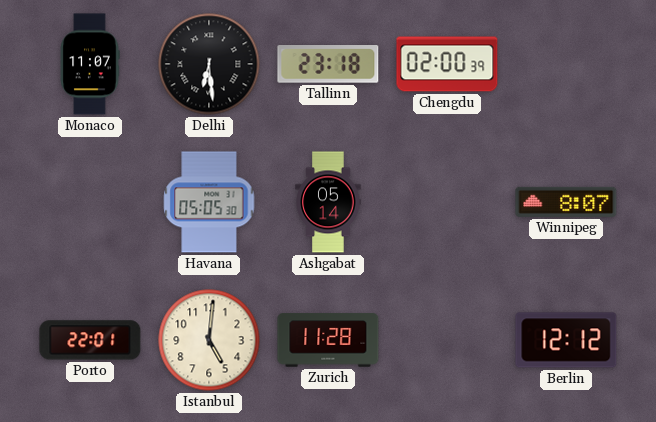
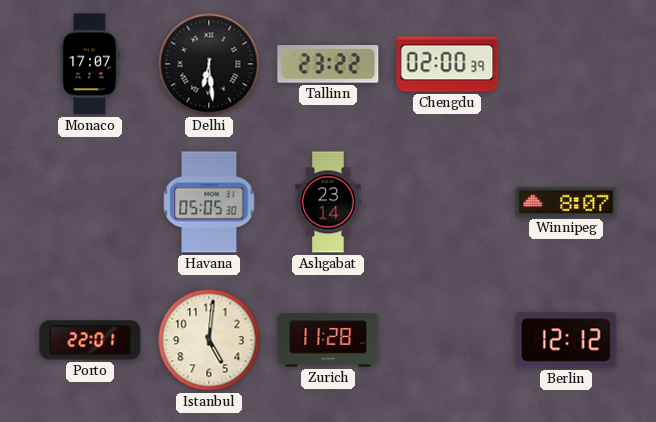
Monaco: 11:07 -> 17:07
Tallinn: 23:18 -> 23:22
Ashgabat: 05:14 -> 23:14
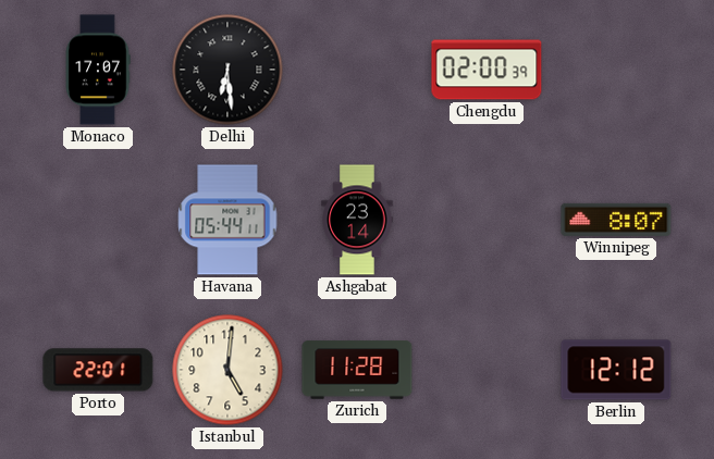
Tallinn: 23:22 -> none
Havana: 05:05 -> 05:44
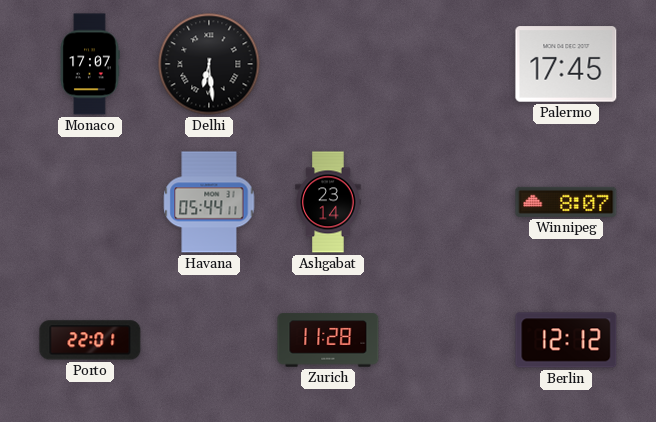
Chengdu: 02:00 -> none
Palermo: none -> 17:45
Istanbul: 5:01 -> none
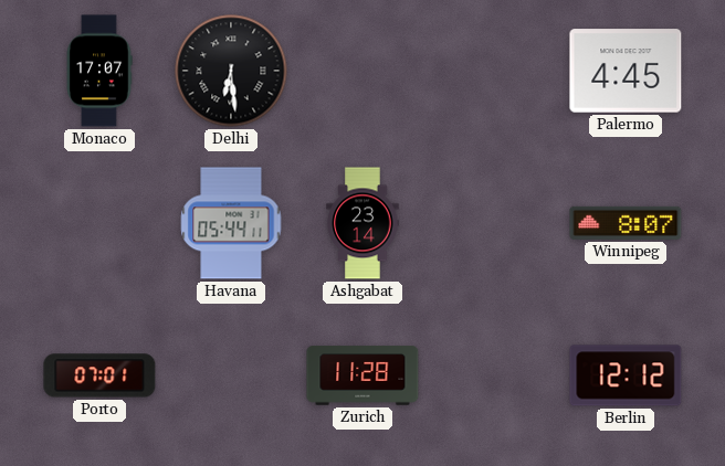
Palermo: 17:45 -> 4:45
Porto: 22:01 -> 07:01
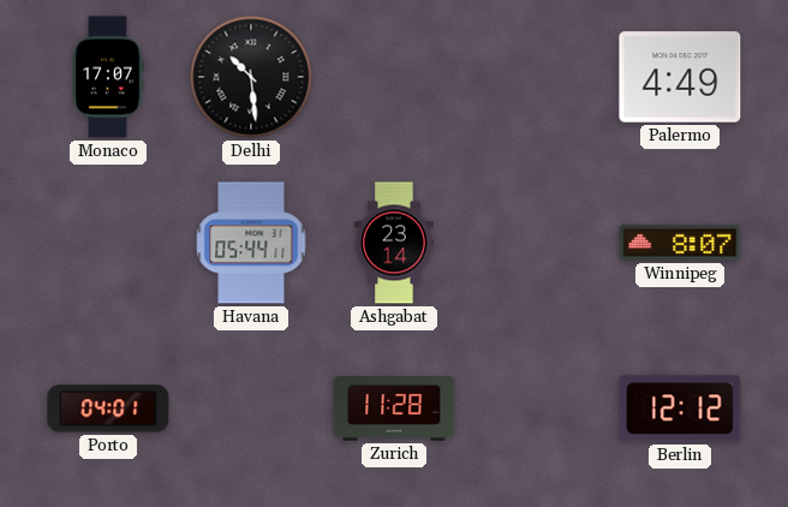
Delhi: 6:29 -> 10:29
Palermo: 4:45 -> 4:49
Porto: 07:01 -> 04:01
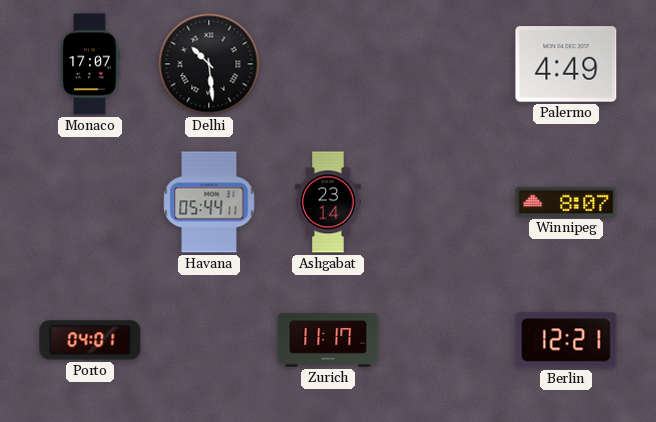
Zurich: 11:28 -> 11:17
Berlin: 12:12 -> 12:21
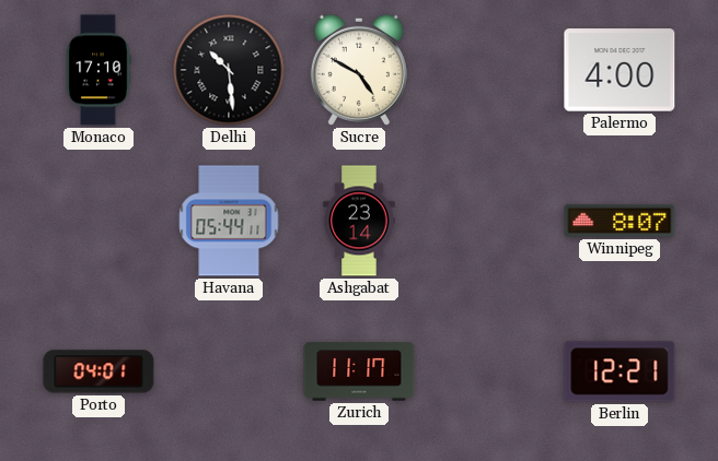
Monaco: 17:07 -> 17:10
Sucre: none -> 4:50
Palermo: 4:49 -> 4:00
